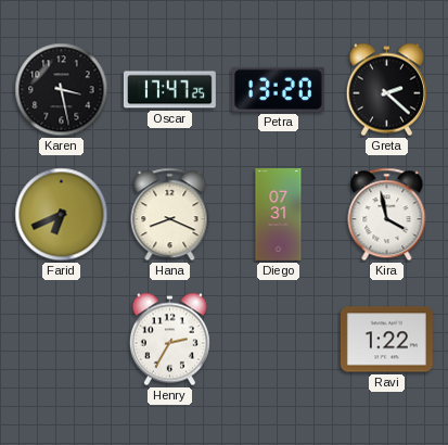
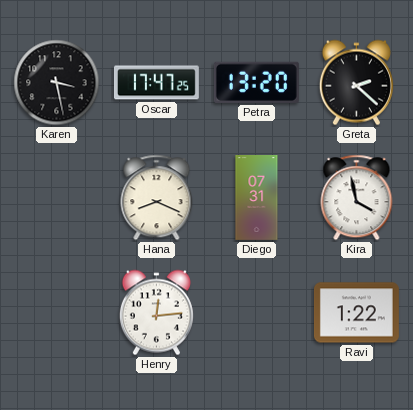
Farid: 6:41 -> none
Henry: 2:35 -> 12:14
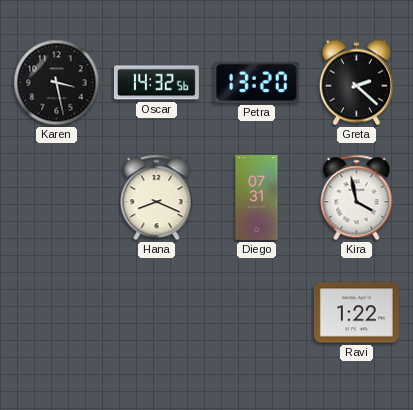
Oscar: 17:47 -> 14:32
Henry: 12:14 -> none
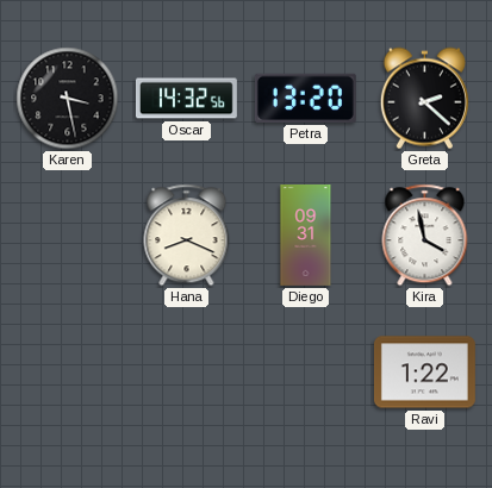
Diego: 07:31 -> 09:31
